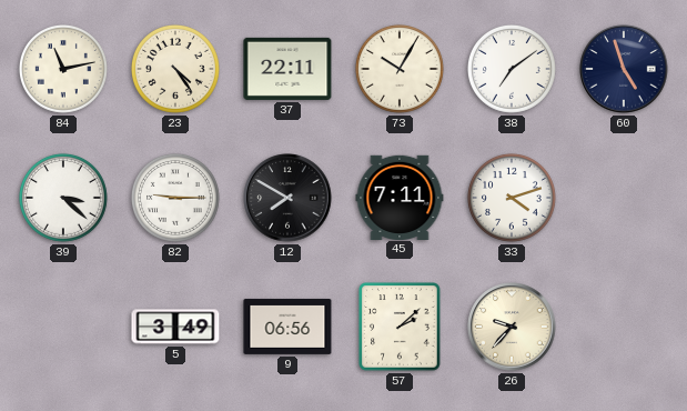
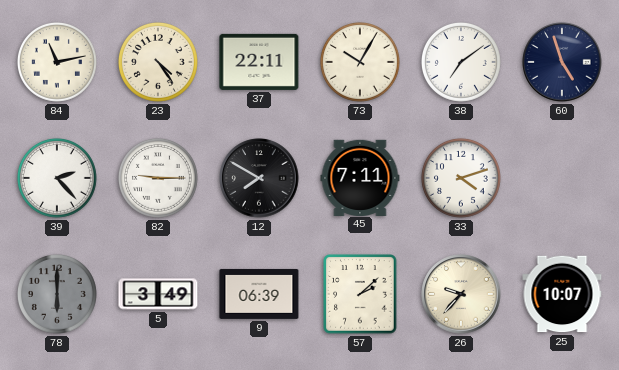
39: 3:22 -> 2:23
78: none -> 6:00
9: 06:56 -> 06:39
25: none -> 10:07
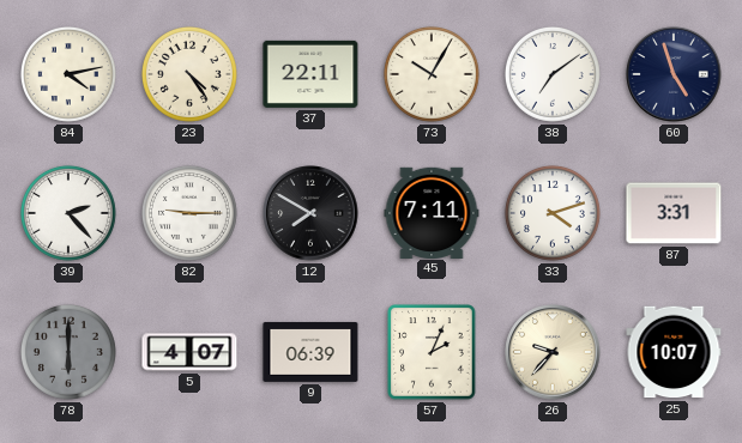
84: 11:13 -> 4:13
87: none -> 3:31
5: 3:49 -> 4:07
57: 2:08 -> 2:04
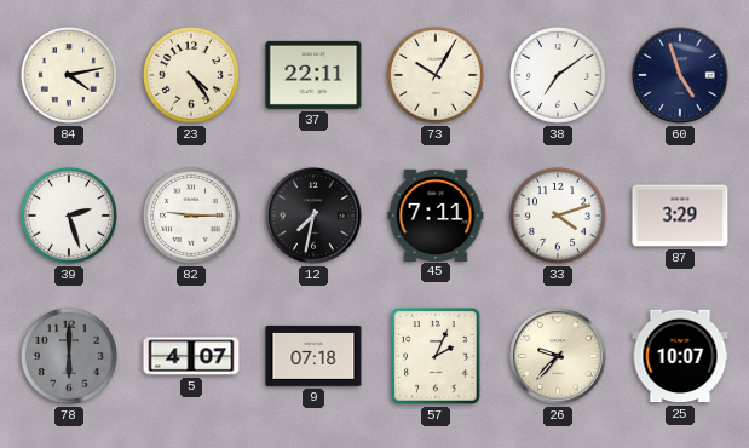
39: 2:23 -> 2:27
12: 7:50 -> 7:32
87: 3:31 -> 3:29
9: 06:39 -> 07:18
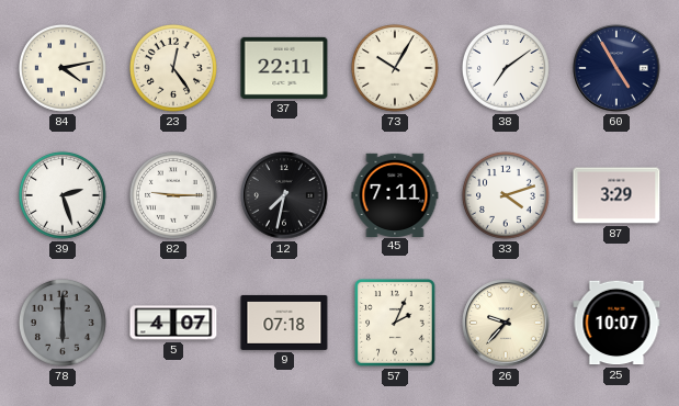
23: 4:24 -> 12:24
60: 4:57 -> 4:55
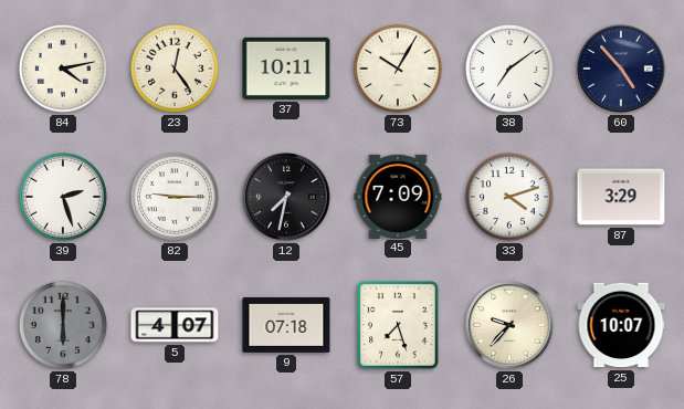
37: 22:11 -> 10:11
60: 4:55 -> 4:53
45: 7:11 -> 7:09
57: 2:04 -> 7:27
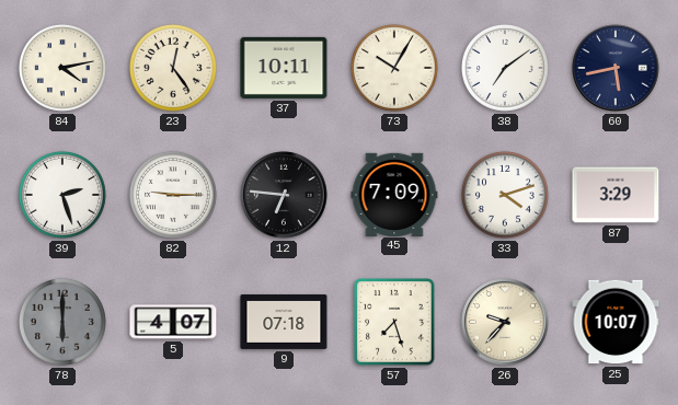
60: 4:53 -> 5:43
12: 7:32 -> 6:46
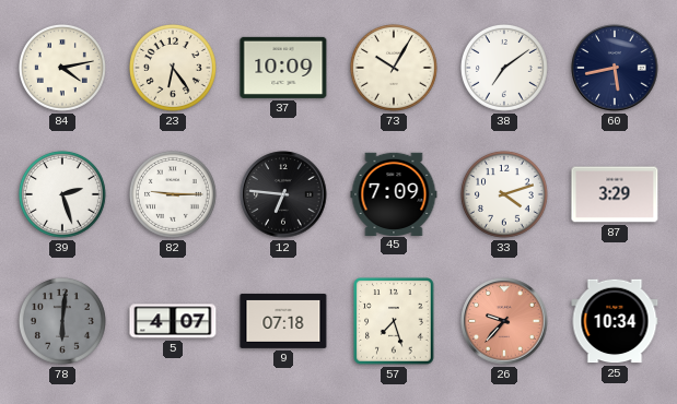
23: 12:24 -> 6:24
37: 10:11 -> 10:09
78: 6:00 -> 6:01
26 dial: cream -> salmon
25: 10:07 -> 10:34
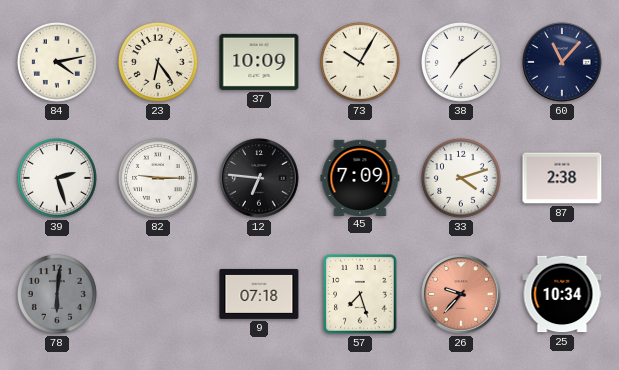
60: 5:43 -> 11:07
87: 3:29 -> 2:38
5: 4:07 -> none
